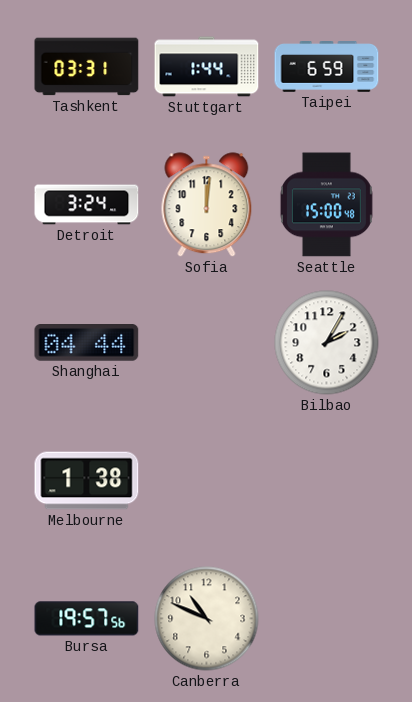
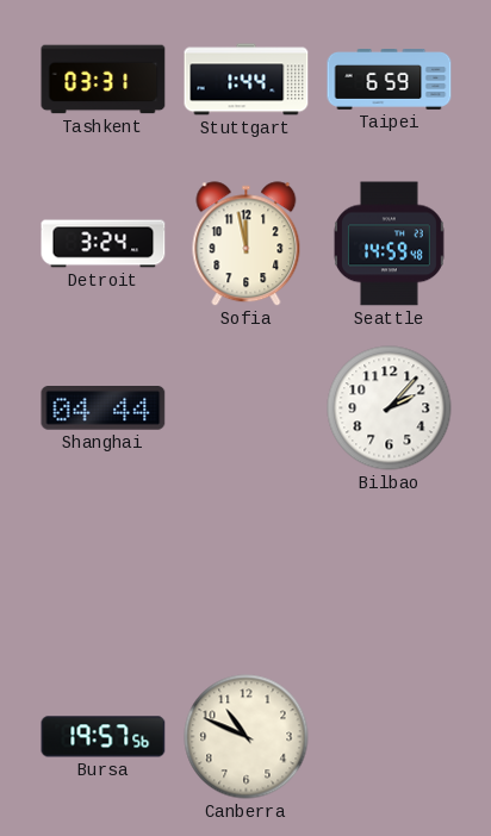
Sofia: 12:01 -> 11:58
Seattle: 15:00 -> 14:59
Bilbao: 2:05 -> 2:07
Melbourne: 1:38 -> none
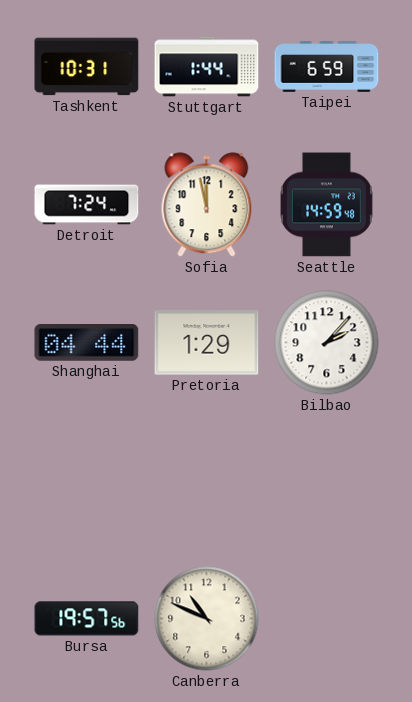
Tashkent: 03:31 -> 10:31
Detroit: 3:24 -> 7:24
Pretoria: none -> 1:29
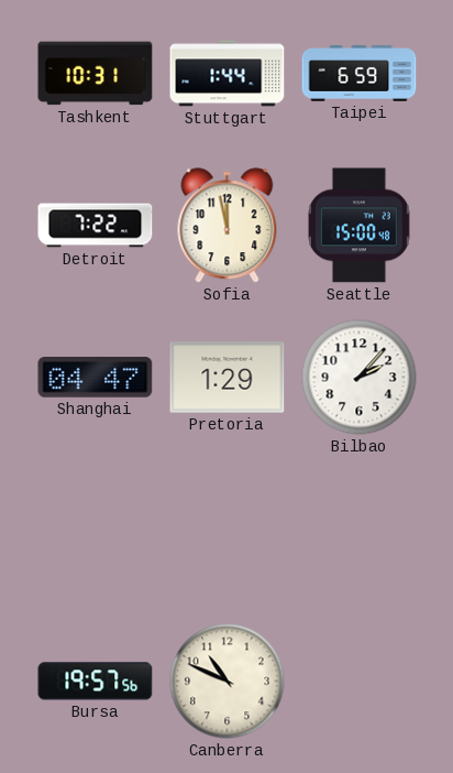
Detroit: 7:24 -> 7:22
Seattle: 14:59 -> 15:00
Shanghai: 04:44 -> 04:47
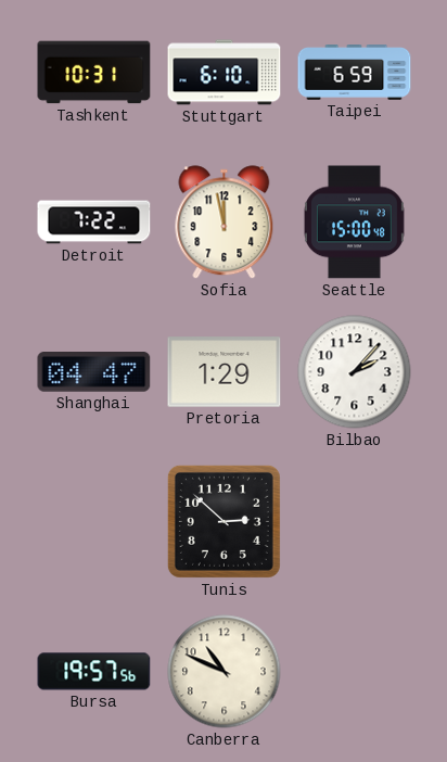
Stuttgart: 1:44 -> 6:10
Tunis: none -> 2:52
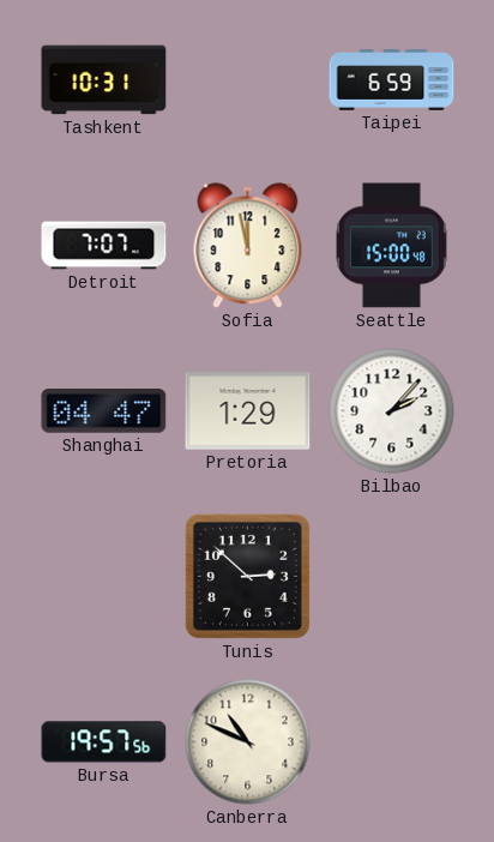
Stuttgart: 6:10 -> none
Detroit: 7:22 -> 7:07
